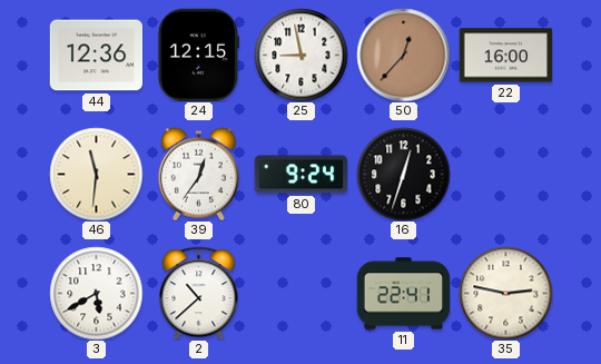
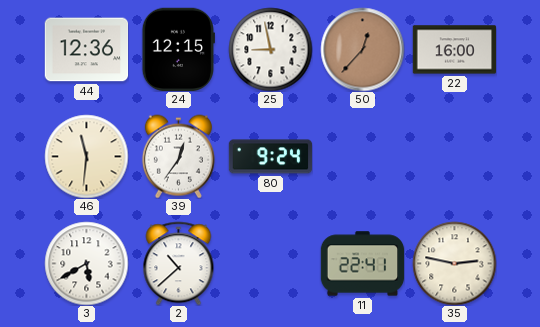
16: 12:33 -> none
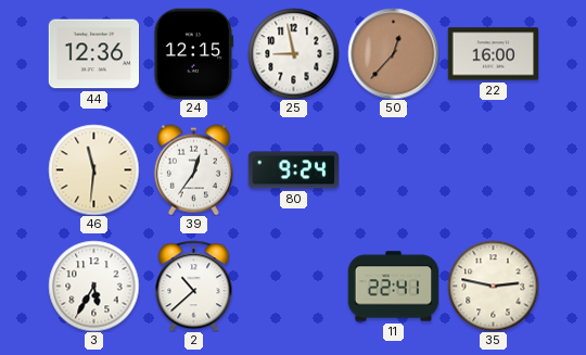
3: 5:40 -> 5:35
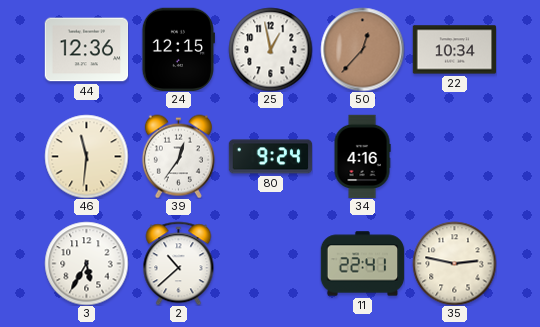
25: 8:58 -> 12:58
22: 16:00 -> 10:34
34: none -> 4:16
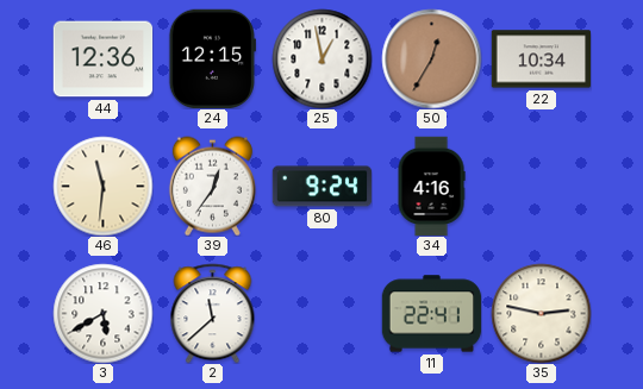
50: 12:37 -> 12:35
3: 5:35 -> 5:40
2: 10:38 -> 11:38
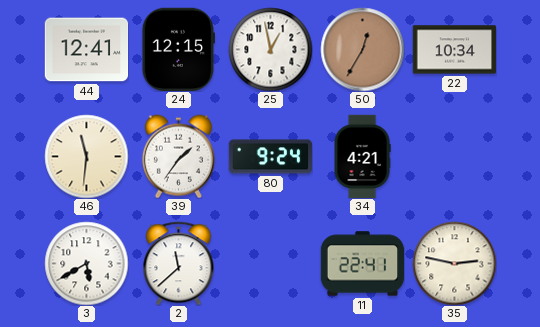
44: 12:36 -> 12:41
39: 12:36 -> 1:36
34: 4:16 -> 4:21
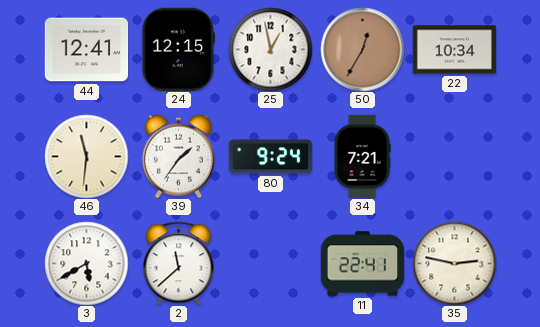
34: 4:21 -> 7:21
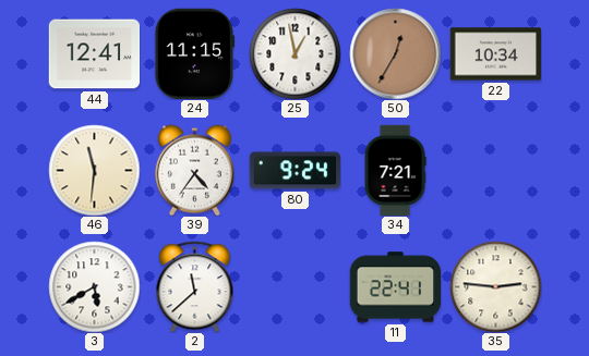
24: 12:15 -> 11:15
39: 1:36 -> 4:36
35: 2:47 -> 2:46
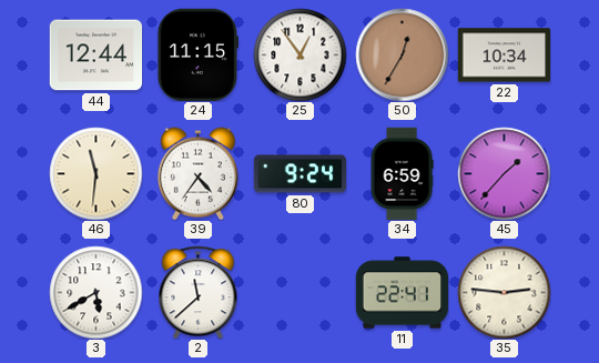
44: 12:41 -> 12:44
25: 12:58 -> 12:54
34: 7:21 -> 6:59
45: none -> 1:37
